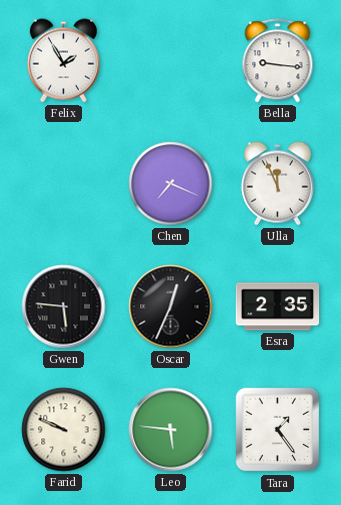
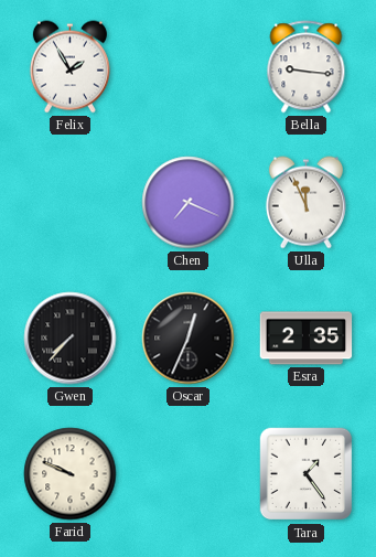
Gwen: 5:46 -> 7:37
Leo: 5:46 -> none
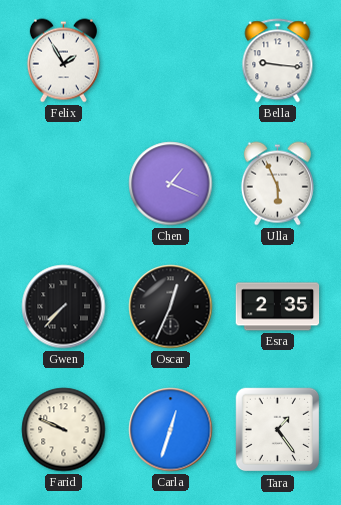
Chen: 7:19 -> 1:19
Ulla: 11:56 -> 5:56
Carla: none -> 12:33
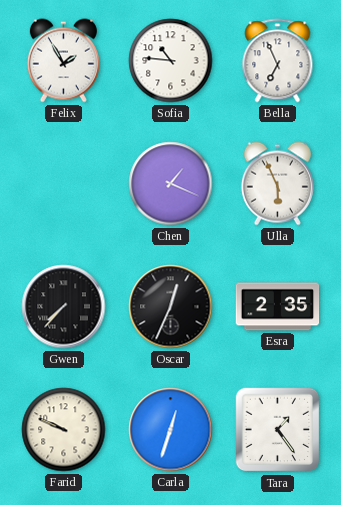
Sofia: none -> 10:46
Bella: 9:16 -> 6:56
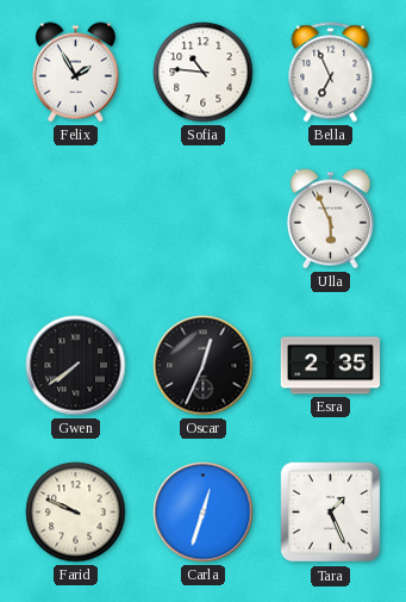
Chen: 1:19 -> none
Gwen: 7:37 -> 7:39
Tara: 1:24 -> 1:26
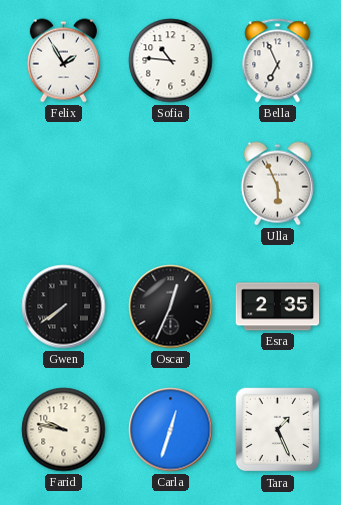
Farid: 9:49 -> 9:47
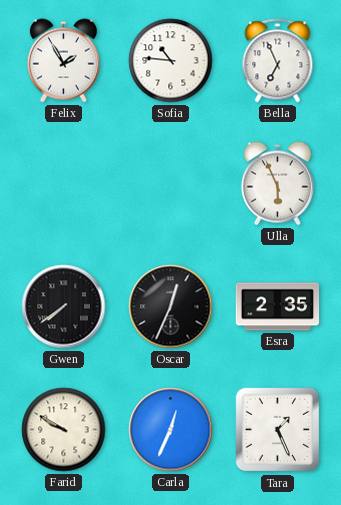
Farid: 9:47 -> 9:50
Carla: 12:33 -> 12:34
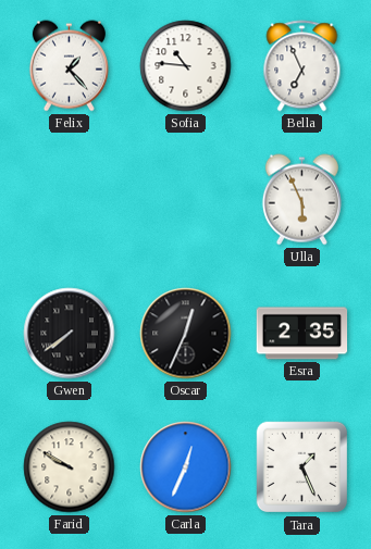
Felix: 1:55 -> 1:23
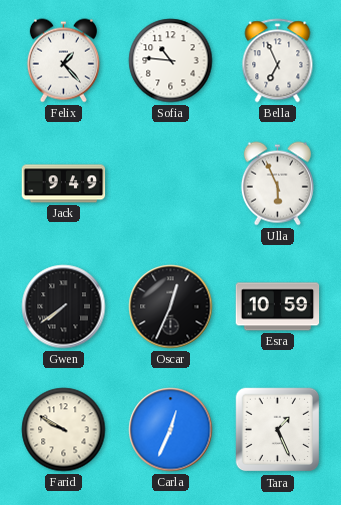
Jack: none -> 9:49
Esra: 2:35 -> 10:59
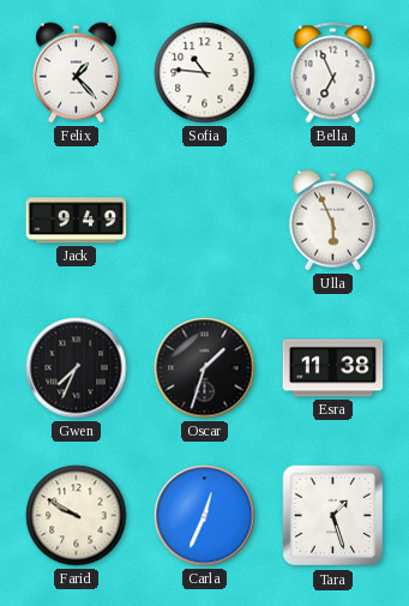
Gwen: 7:39 -> 7:34
Oscar: 12:34 -> 1:33
Esra: 10:59 -> 11:38
Tara: 1:26 -> 1:27
